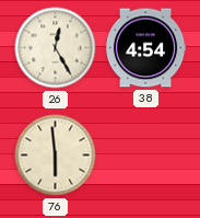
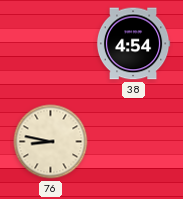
26: 12:25 -> none
76: 5:59 -> 8:47
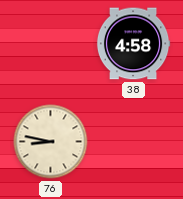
38: 4:54 -> 4:58
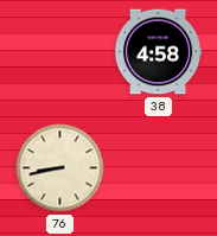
76: 8:47 -> 8:43
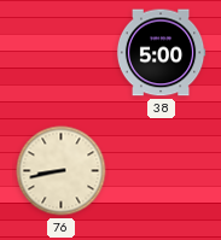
38: 4:58 -> 5:00
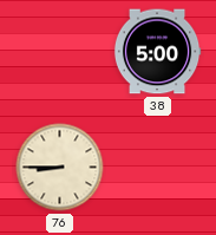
76: 8:43 -> 8:45
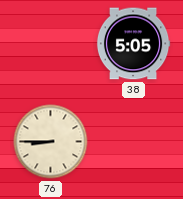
38: 5:00 -> 5:05
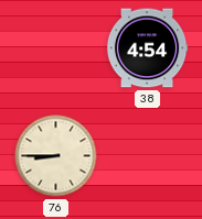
38: 5:05 -> 4:54
